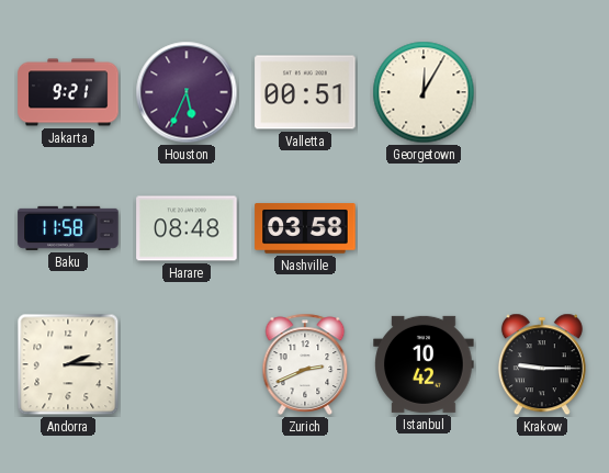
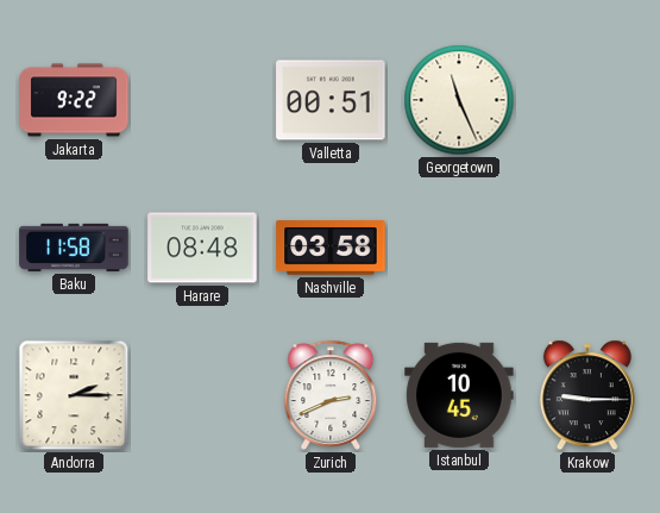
Jakarta: 9:21 -> 9:22
Houston: 5:34 -> none
Georgetown: 12:05 -> 11:26
Istanbul: 10:42 -> 10:45
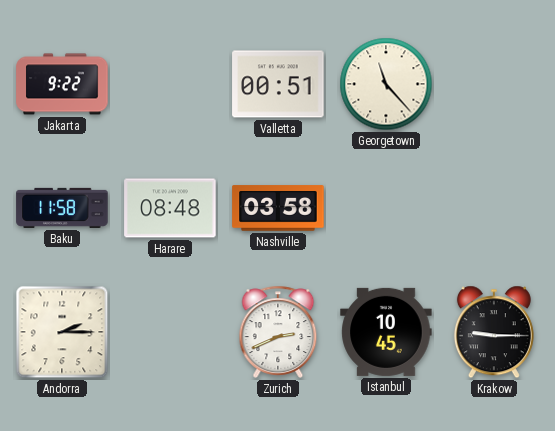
Georgetown: 11:26 -> 11:23
